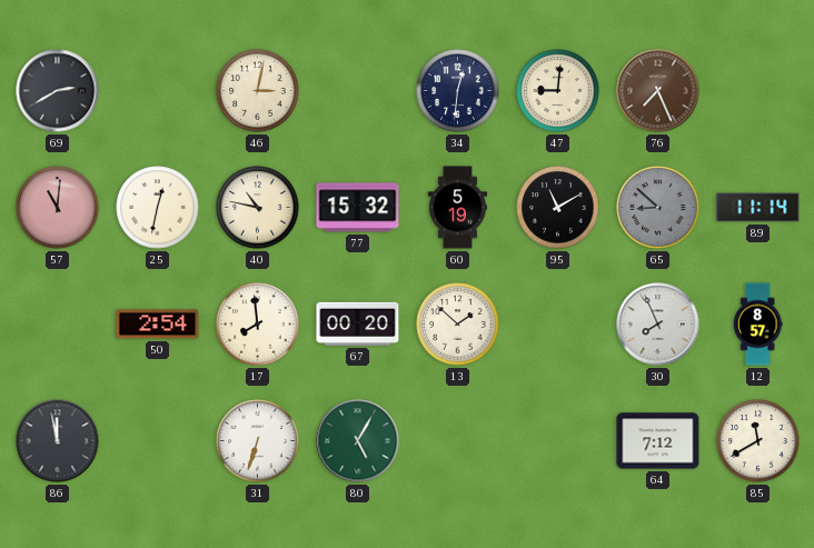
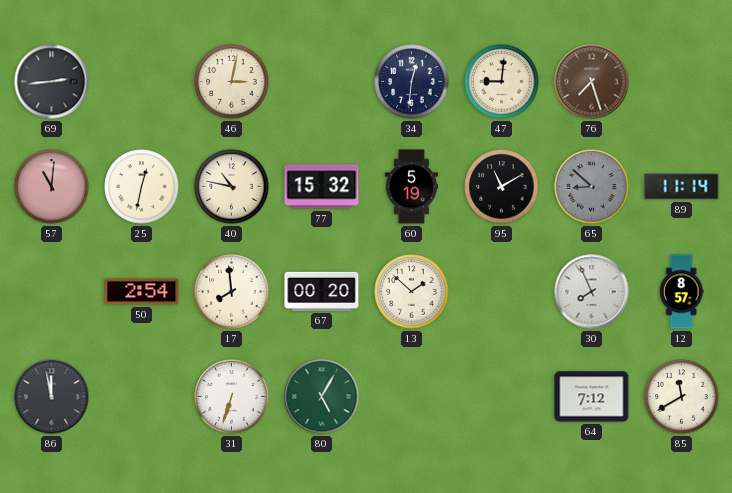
69: 2:40 -> 2:44
76: 7:26 -> 7:27
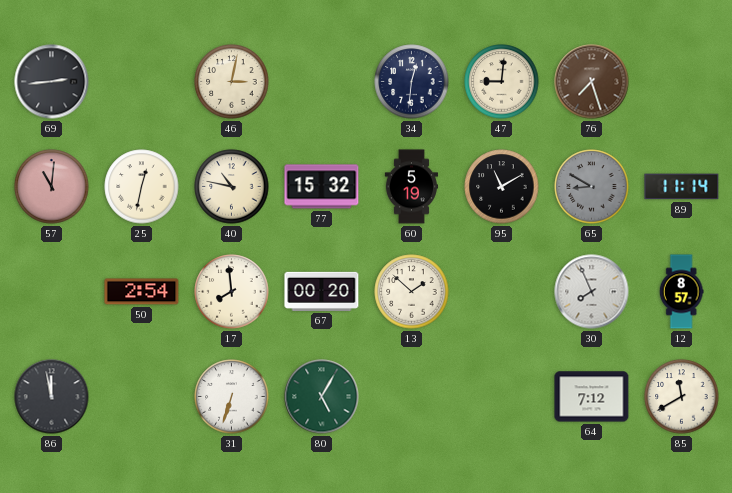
65: 8:52 -> 8:50
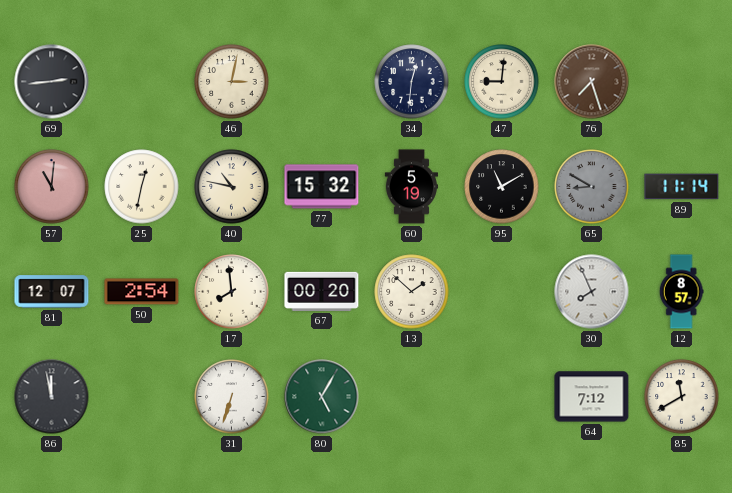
81: none -> 12:07
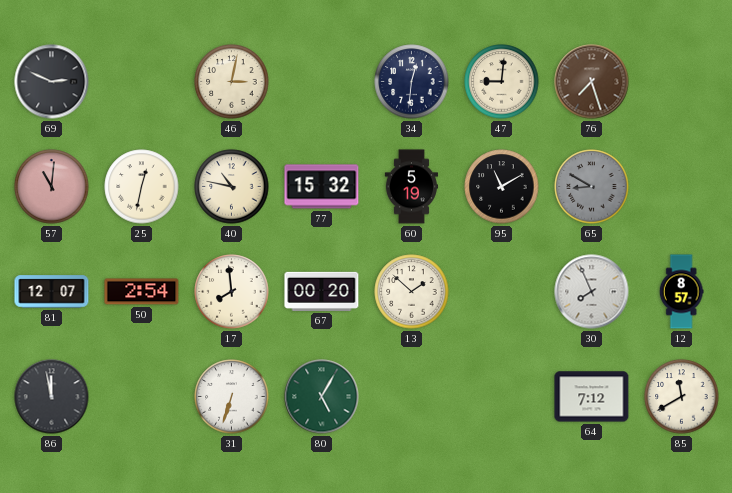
69: 2:44 -> 2:49
89: 11:14 -> none
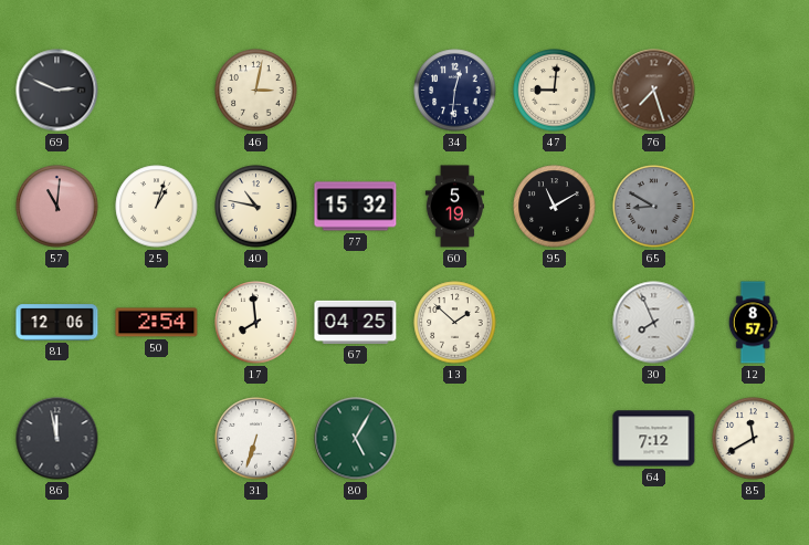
25: 12:32 -> 1:03
81: 12:07 -> 12:06
67: 00:20 -> 04:25
